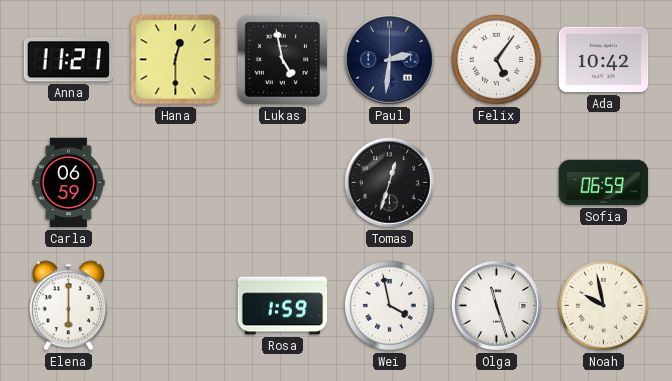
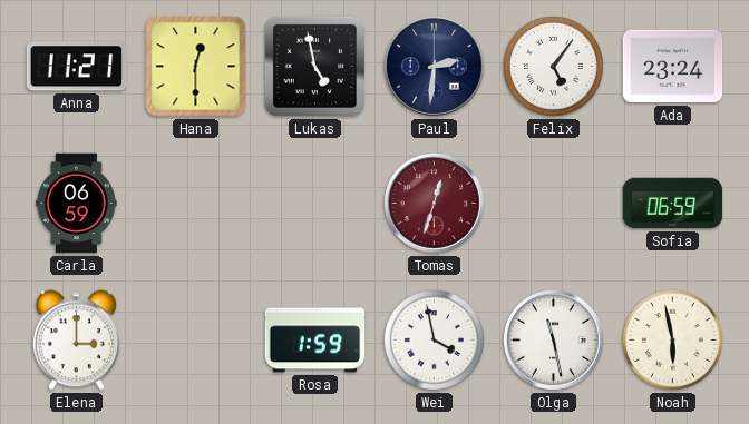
Ada: 10:42 -> 23:24
Tomas dial: black -> burgundy
Elena: 6:00 -> 3:00
Olga: 11:27 -> 11:28
Noah: 9:58 -> 5:58
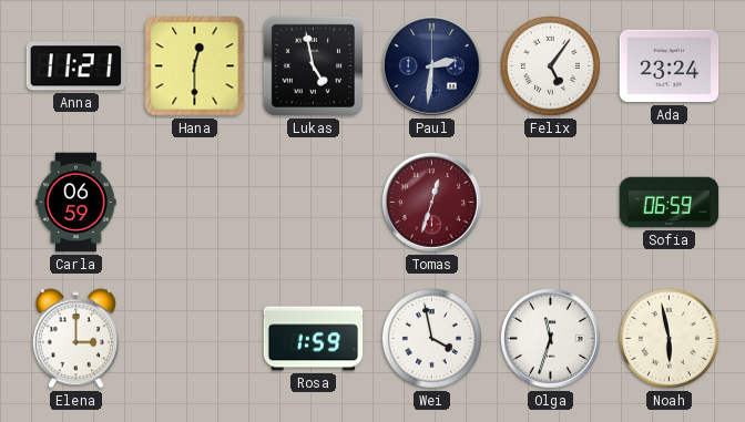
Olga: 11:28 -> 11:33
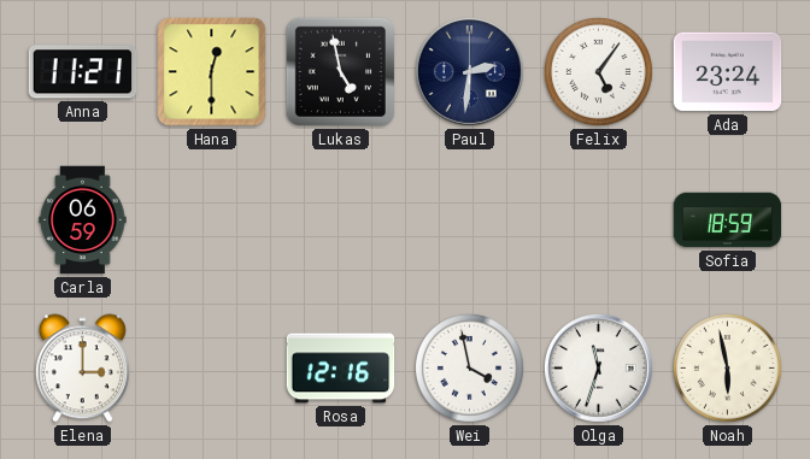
Tomas: 12:33 -> none
Sofia: 06:59 -> 18:59
Rosa: 1:59 -> 12:16
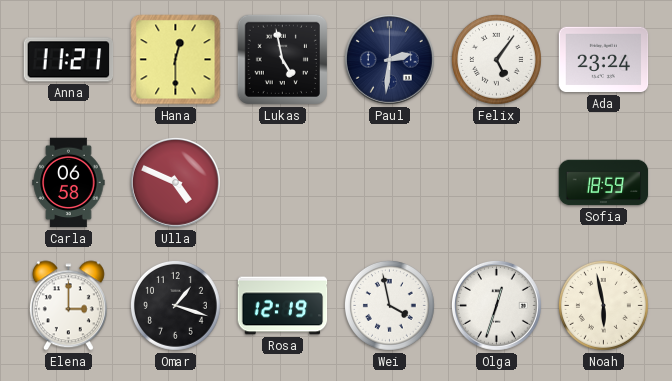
Carla: 06:59 -> 06:58
Ulla: none -> 4:49
Omar: none -> 1:18
Rosa: 12:16 -> 12:19
Olga: 11:33 -> 12:33
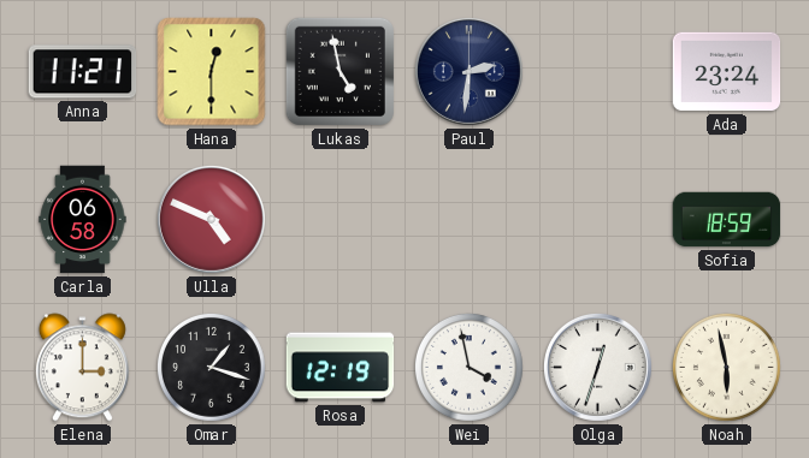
Felix: 5:06 -> none
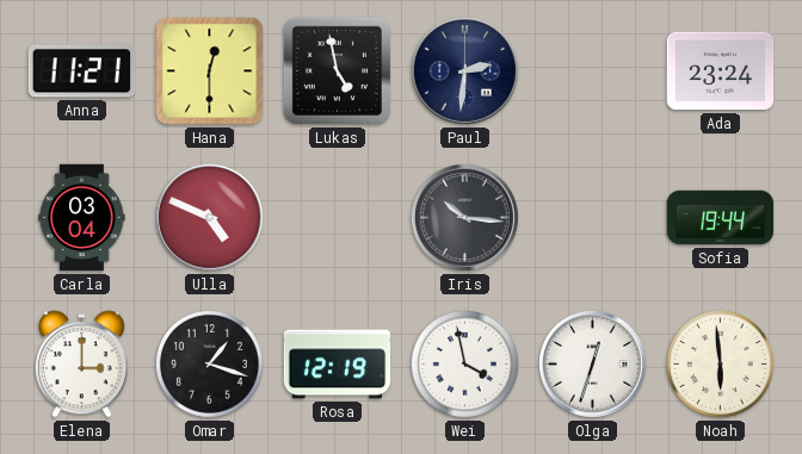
Carla: 06:58 -> 03:04
Iris: none -> 10:16
Sofia: 18:59 -> 19:44
Noah: 5:58 -> 5:59
